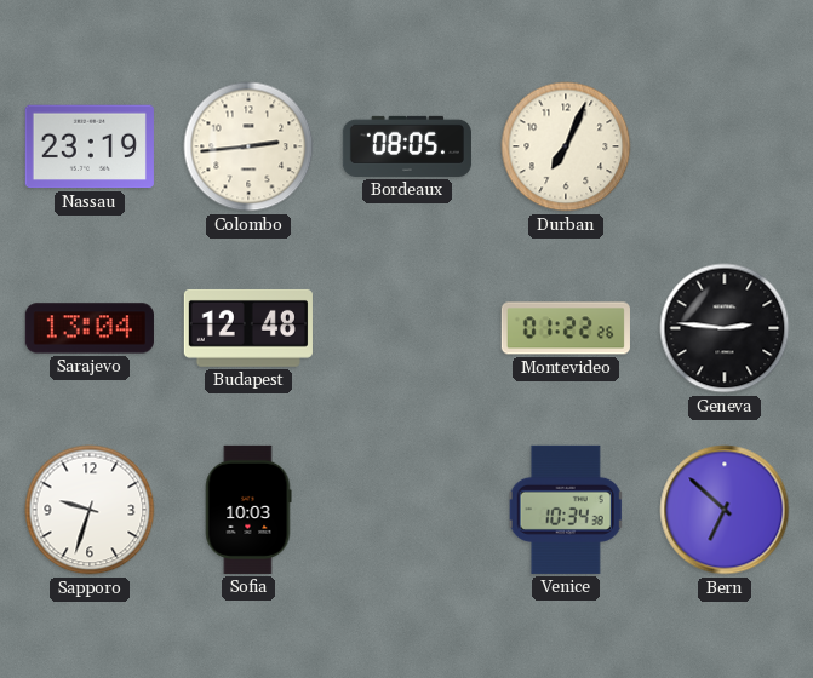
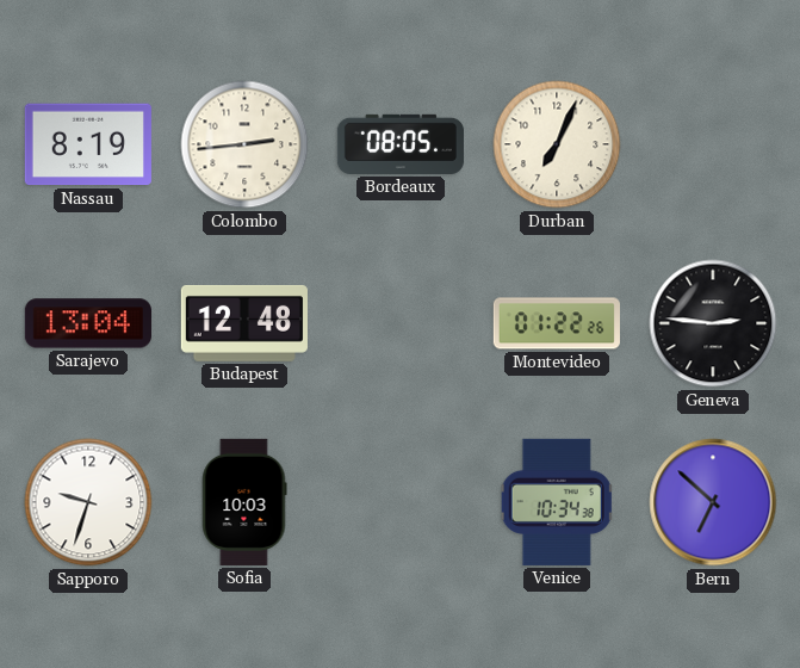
Nassau: 23:19 -> 8:19
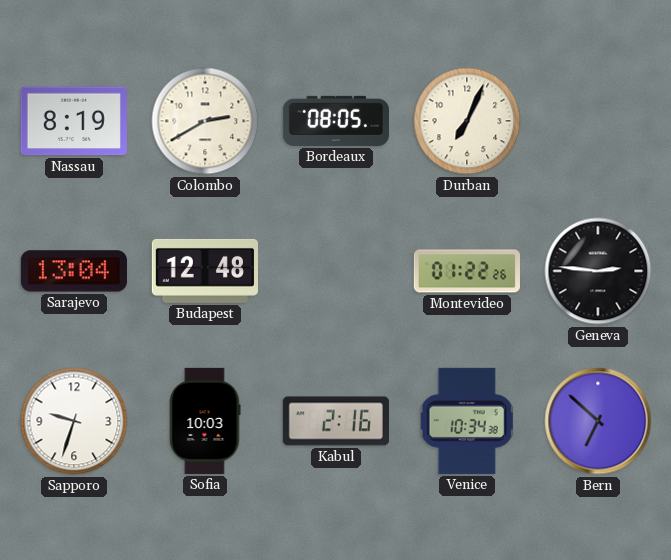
Colombo: 2:44 -> 2:40
Kabul: none -> 2:16
